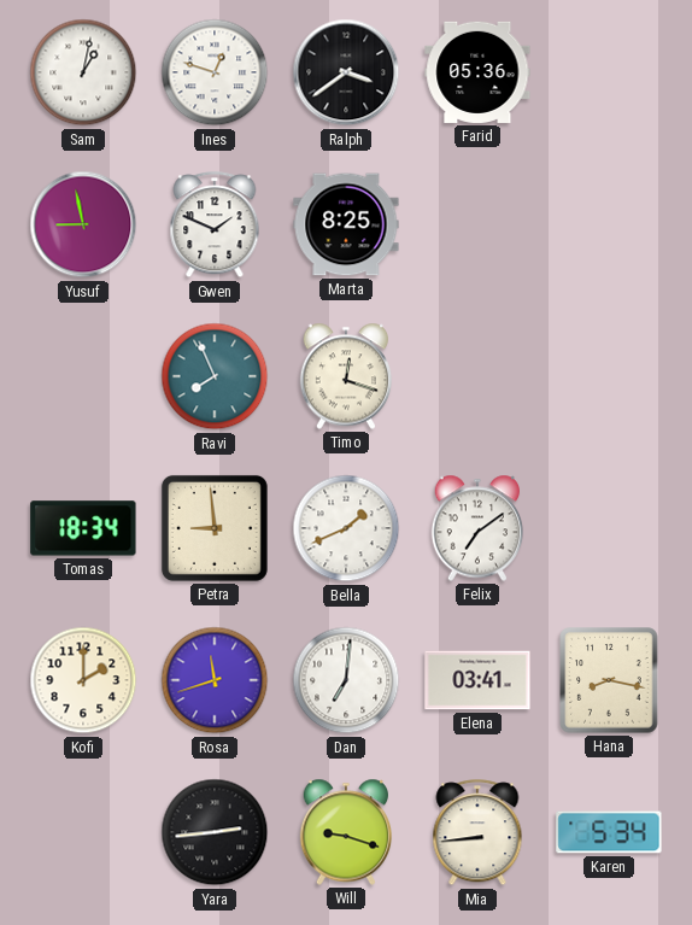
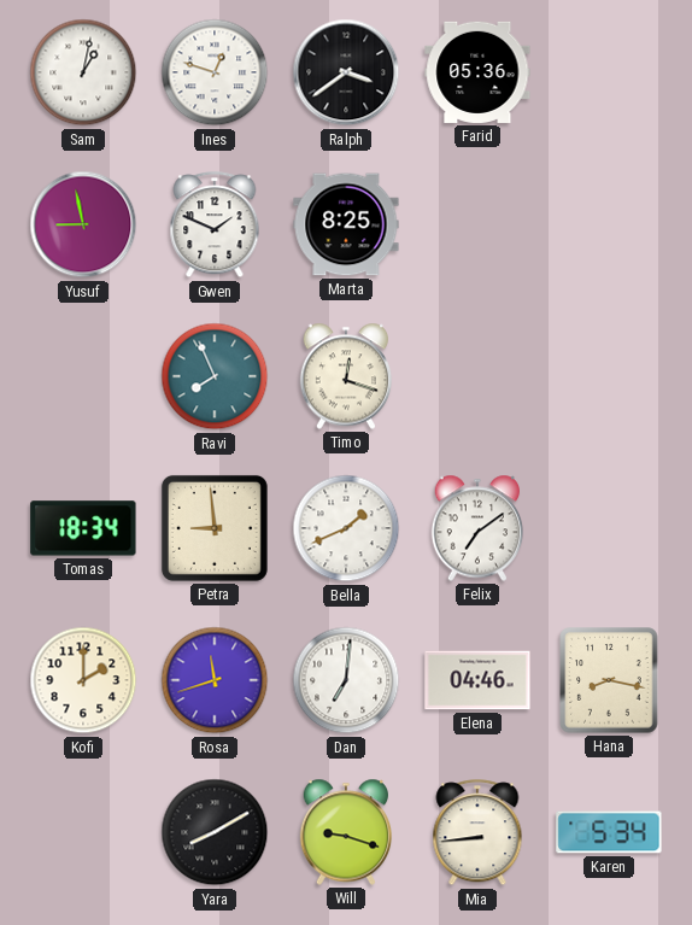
Elena: 03:41 -> 04:46
Yara: 2:44 -> 8:10
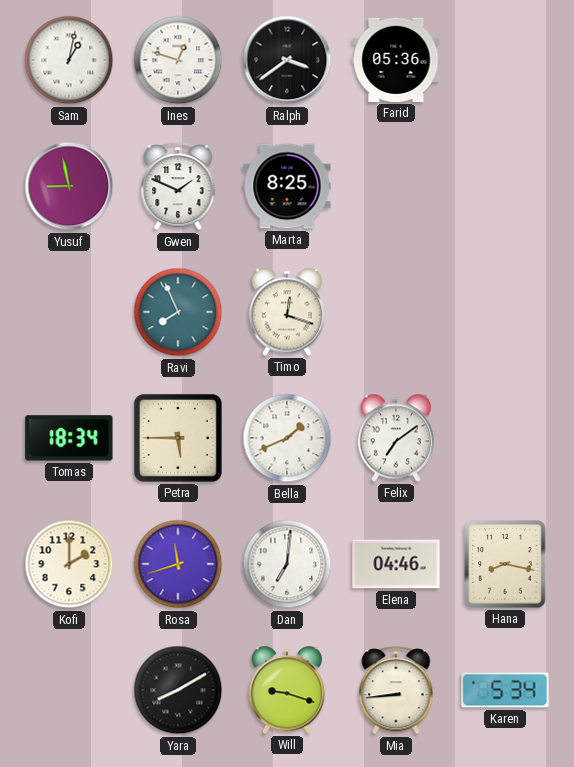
Petra: 8:59 -> 5:45
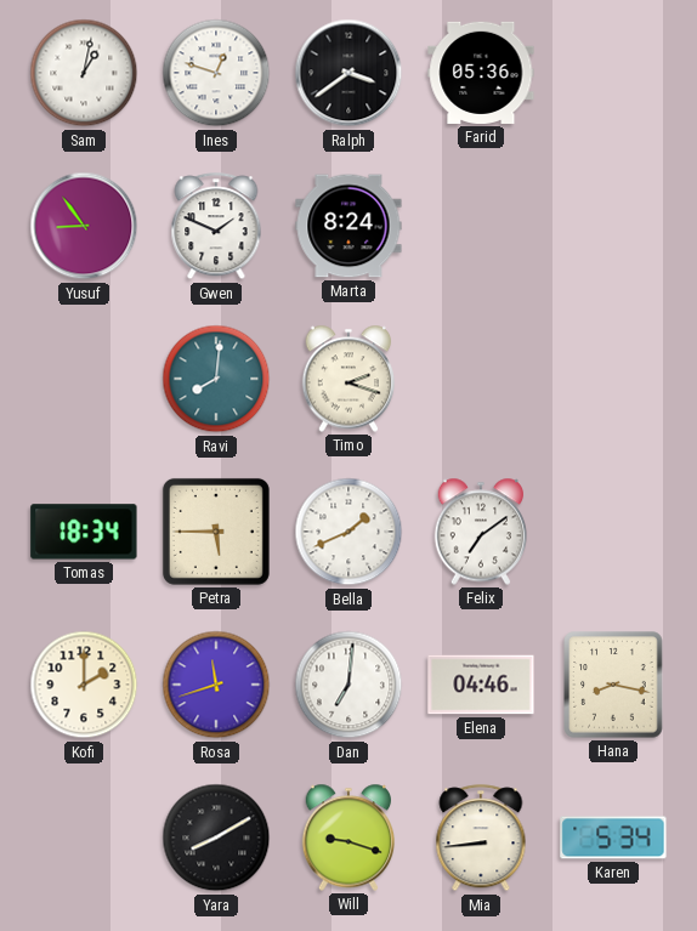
Yusuf: 8:58 -> 8:54
Marta: 8:25 -> 8:24
Ravi: 7:56 -> 8:01
Timo: 12:18 -> 2:18
